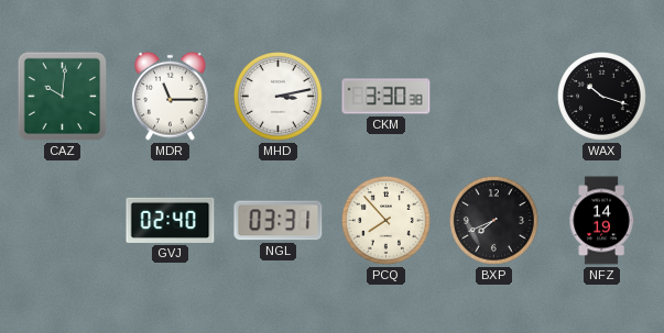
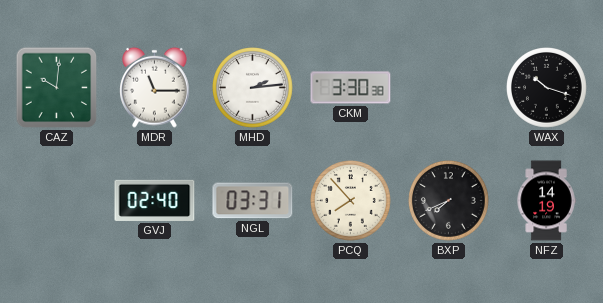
MHD: 3:13 -> 2:14
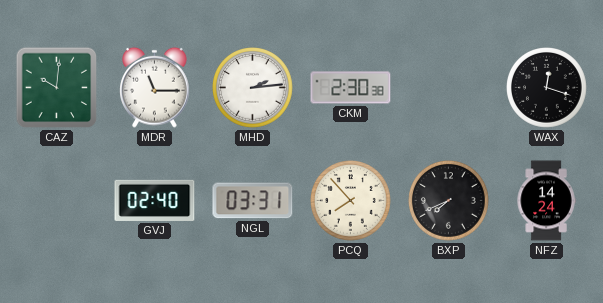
CKM: 3:30 -> 2:30
WAX: 10:18 -> 12:18
NFZ: 14:19 -> 14:24
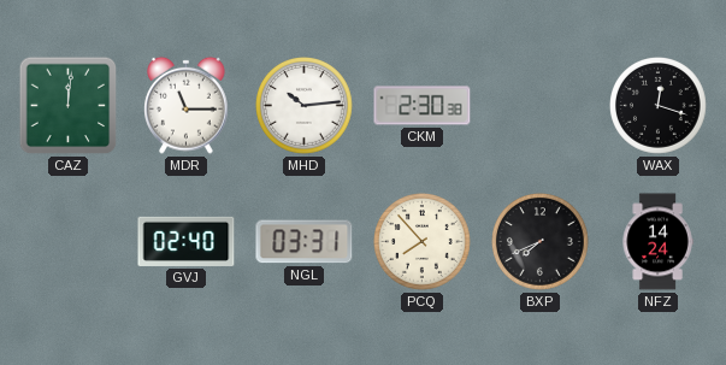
CAZ: 10:01 -> 12:01
MHD: 2:14 -> 10:14
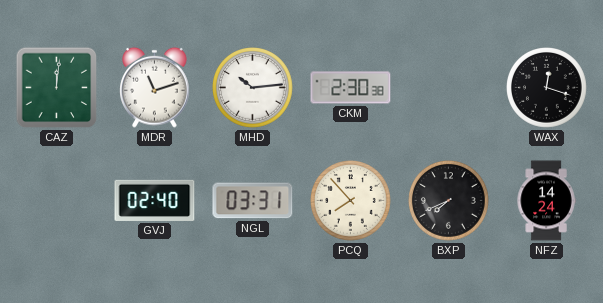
MDR: 11:15 -> 11:12
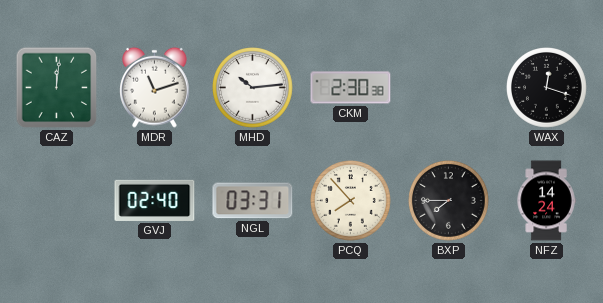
BXP: 7:41 -> 7:45
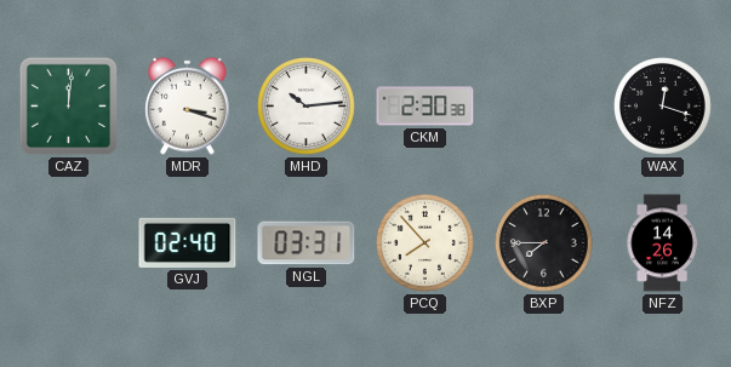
MDR: 11:12 -> 3:18
NFZ: 14:24 -> 14:26
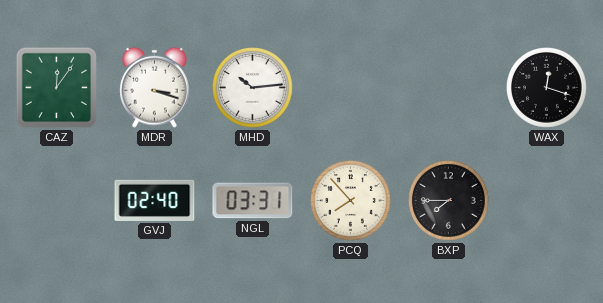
CAZ: 12:01 -> 12:06
CKM: 2:30 -> none
NFZ: 14:26 -> none
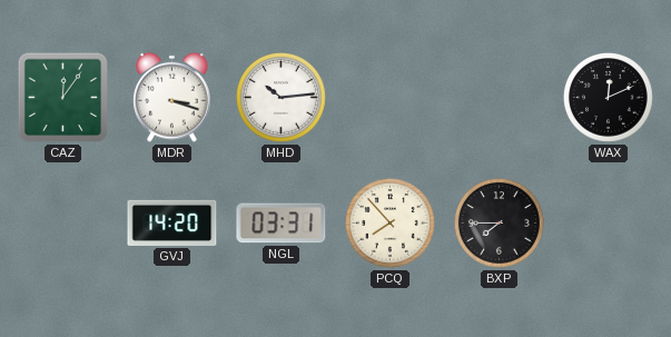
WAX: 12:18 -> 12:11
GVJ: 02:40 -> 14:20
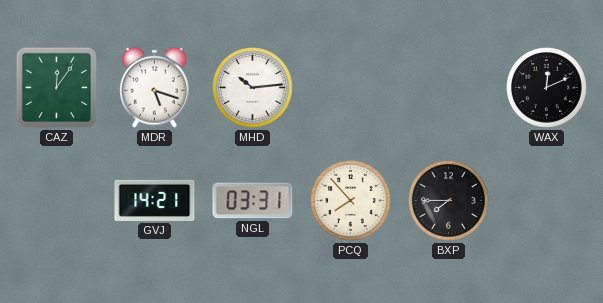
MDR: 3:18 -> 5:18
GVJ: 14:20 -> 14:21
